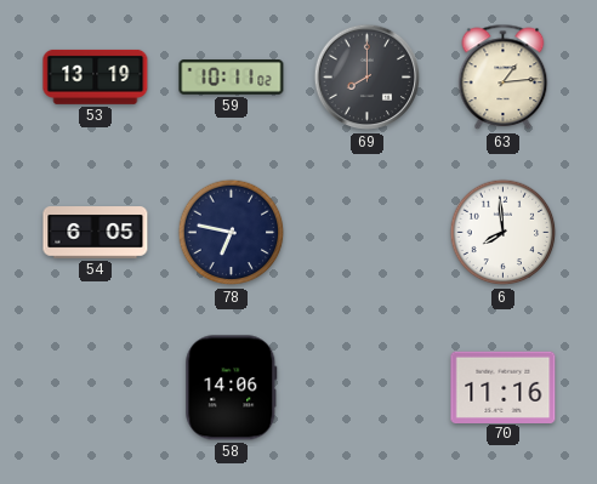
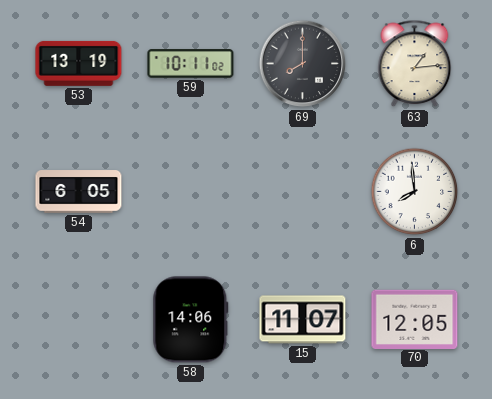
78: 6:47 -> none
15: none -> 11:07
70: 11:16 -> 12:05
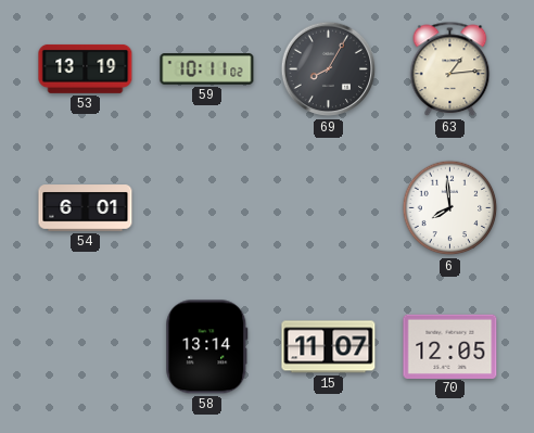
69: 8:00 -> 8:05
54: 6:05 -> 6:01
58: 14:06 -> 13:14
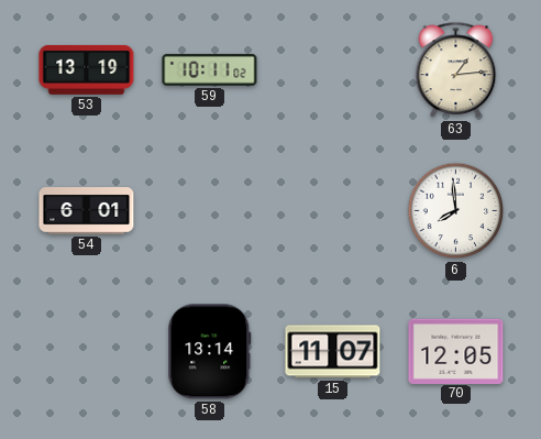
69: 8:05 -> none
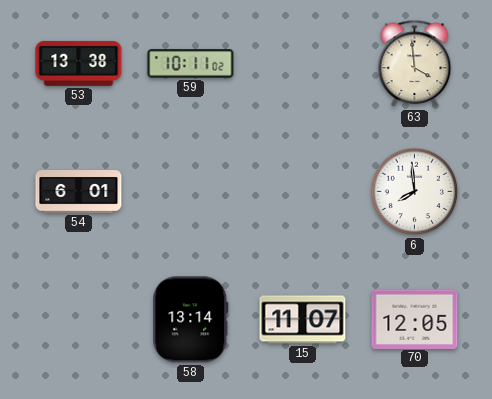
53: 13:19 -> 13:38
63: 1:14 -> 3:59
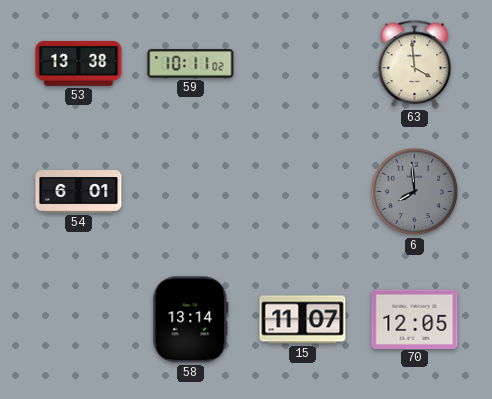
6 dial: white -> grey
